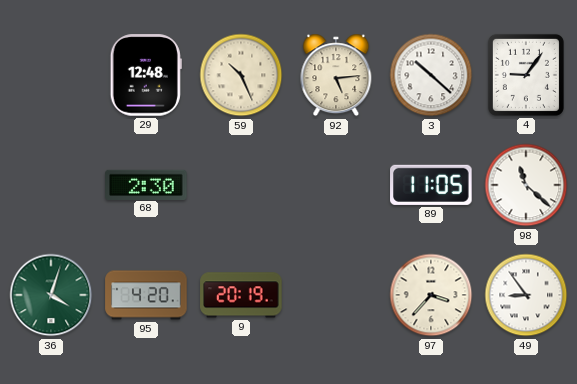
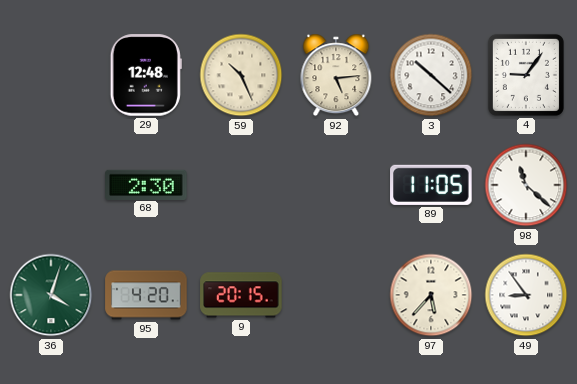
9: 20:19 -> 20:15
97: 3:37 -> 5:37
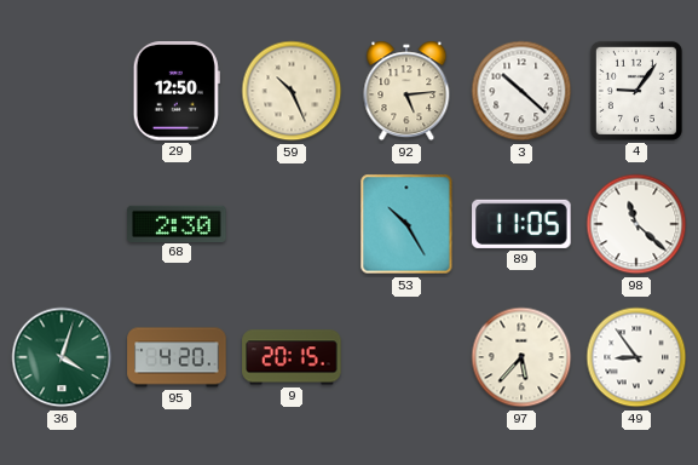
29: 12:48 -> 12:50
53: none -> 10:25
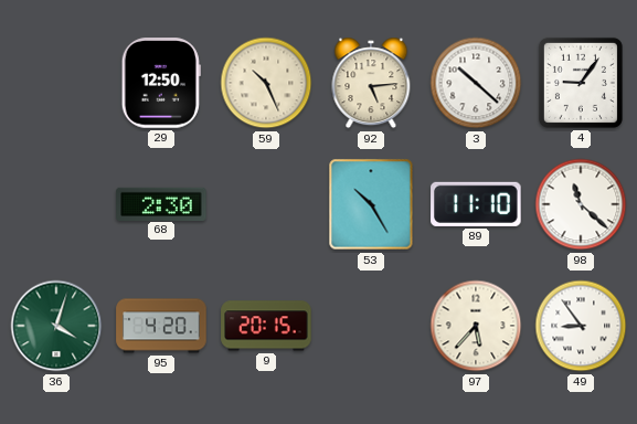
89: 11:05 -> 11:10
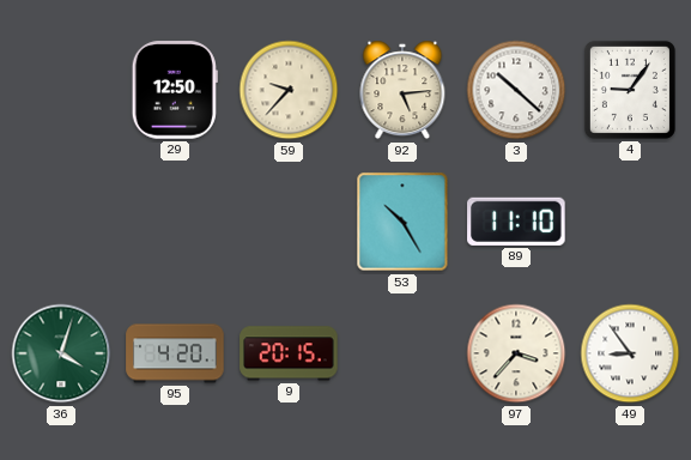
59: 10:26 -> 9:37
68: 2:30 -> none
98: 11:22 -> none
97: 5:37 -> 3:37
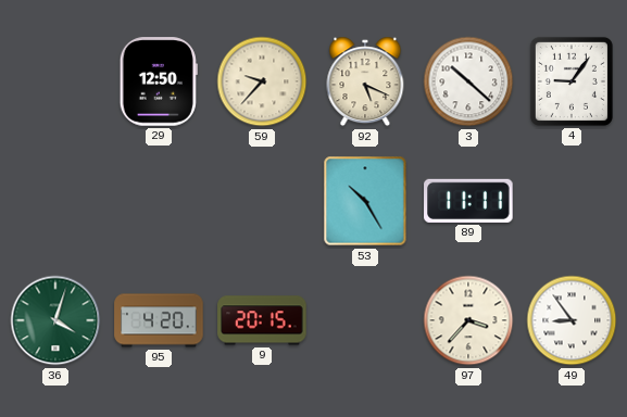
92: 5:14 -> 5:19
89: 11:10 -> 11:11
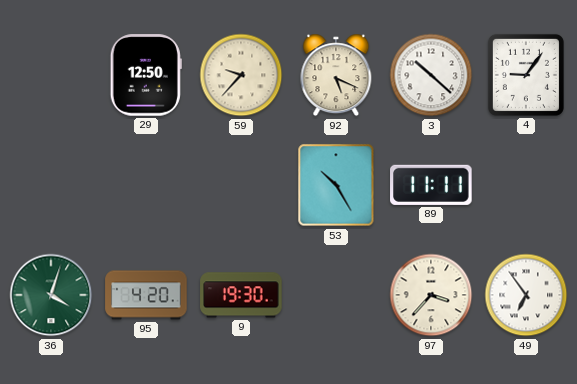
9: 20:15 -> 19:30
49: 8:54 -> 6:54
